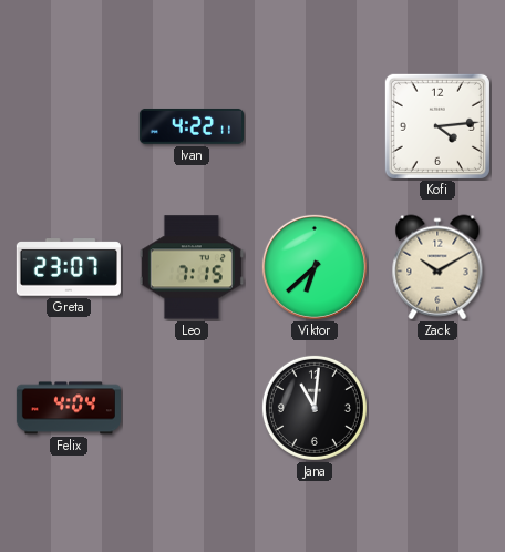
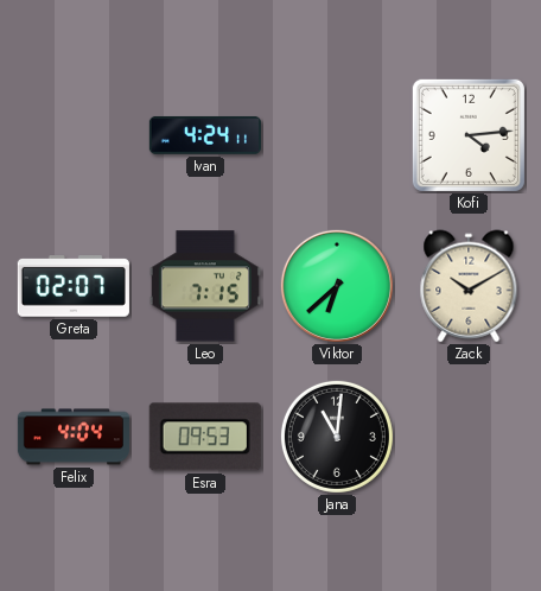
Ivan: 4:22 -> 4:24
Greta: 23:07 -> 02:07
Esra: none -> 09:53
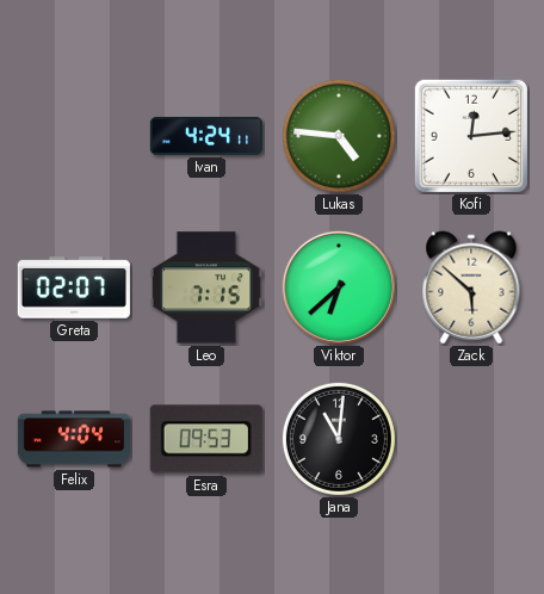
Lukas: none -> 4:46
Kofi: 4:14 -> 12:14
Zack: 10:10 -> 5:52
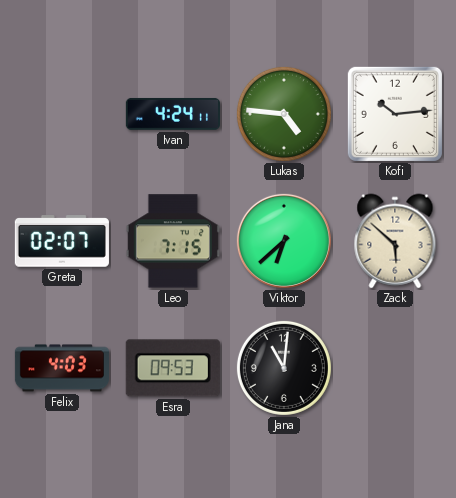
Kofi: 12:14 -> 10:14
Felix: 4:04 -> 4:03
